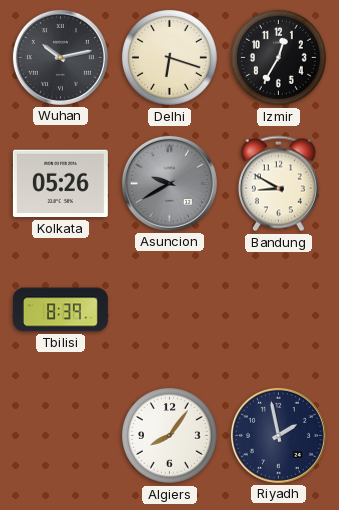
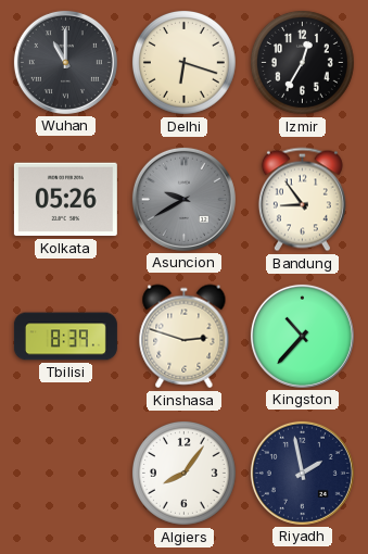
Wuhan: 10:13 -> 11:00
Bandung: 8:50 -> 8:54
Kinshasa: none -> 2:48
Kingston: none -> 10:37
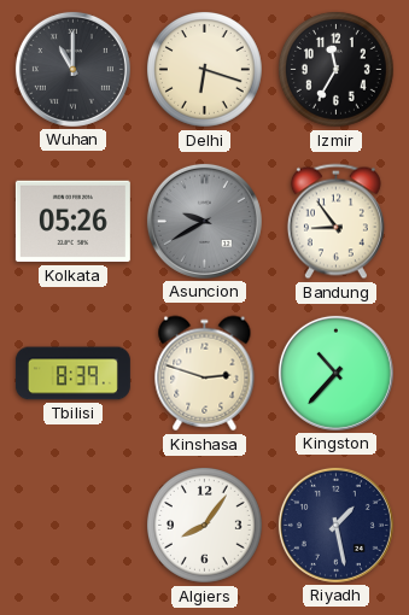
Izmir: 12:35 -> 11:35
Riyadh: 1:58 -> 1:28
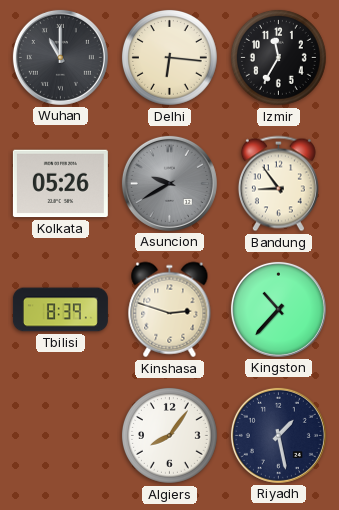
Delhi: 6:18 -> 6:16
